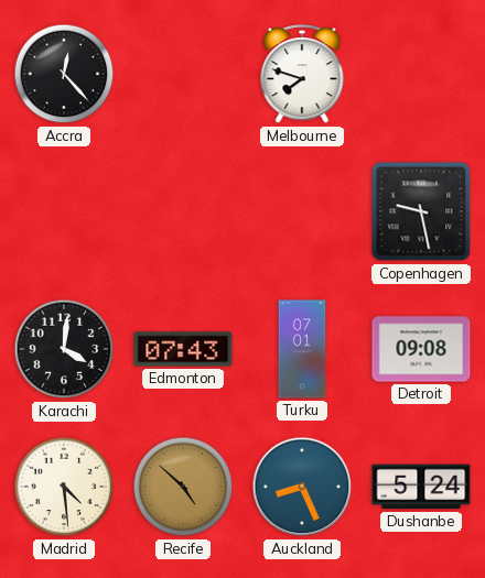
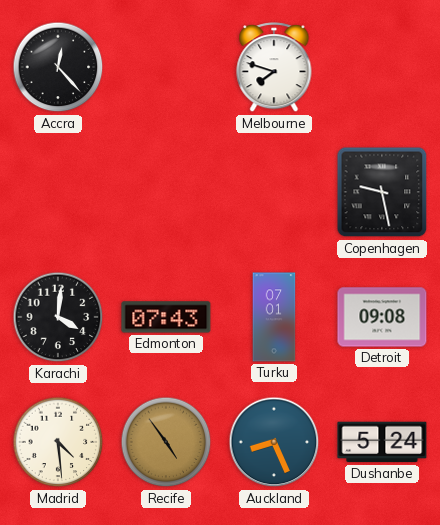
Recife: 4:52 -> 4:54
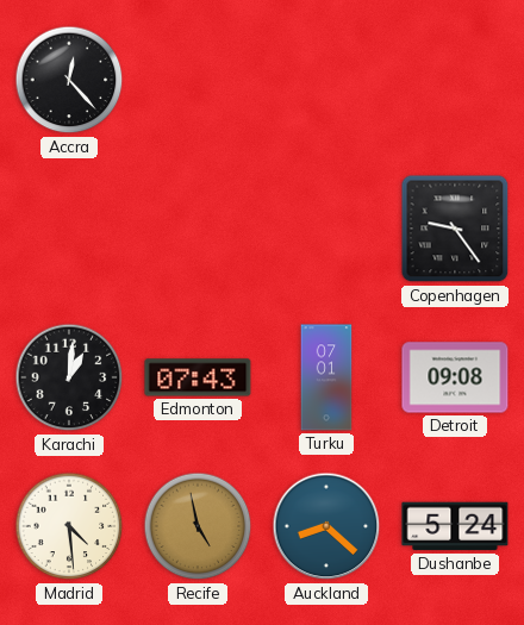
Melbourne: 7:48 -> none
Copenhagen: 9:28 -> 9:24
Karachi: 4:01 -> 1:01
Recife: 4:54 -> 4:58
Auckland: 8:26 -> 8:22
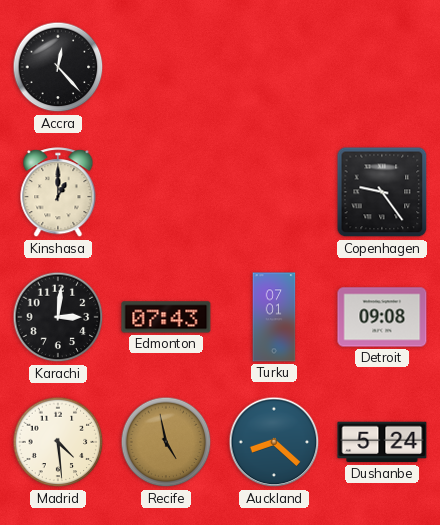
Kinshasa: none -> 1:00
Karachi: 1:01 -> 3:01
